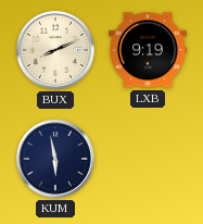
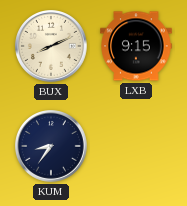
LXB: 9:19 -> 9:15
KUM: 5:58 -> 8:36
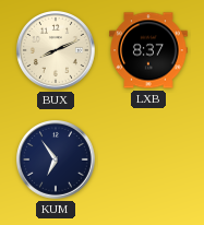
LXB: 9:15 -> 8:37
KUM: 8:36 -> 6:54
